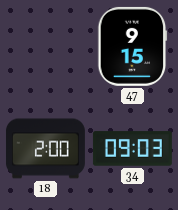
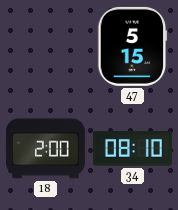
47: 9:15 -> 5:15
34: 09:03 -> 08:10
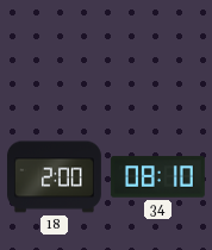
47: 5:15 -> none
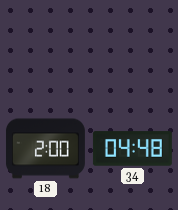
34: 08:10 -> 04:48
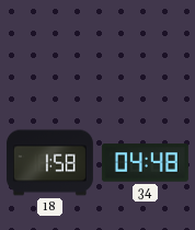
18: 2:00 -> 1:58
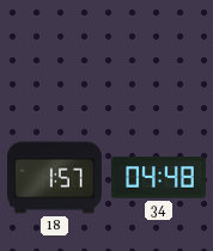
18: 1:58 -> 1:57
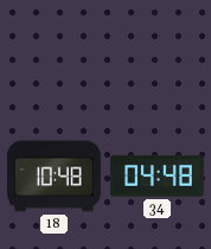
18: 1:57 -> 10:48
